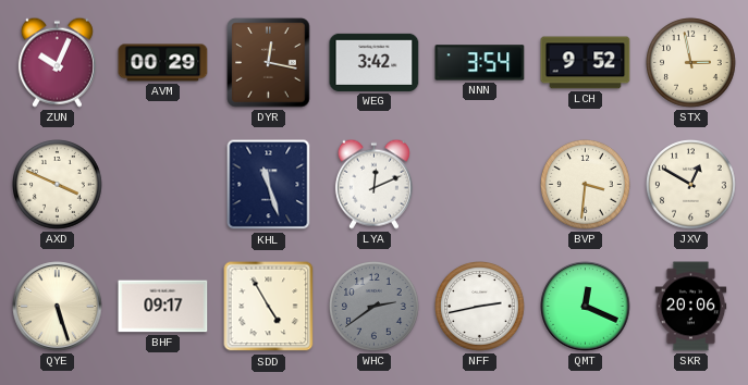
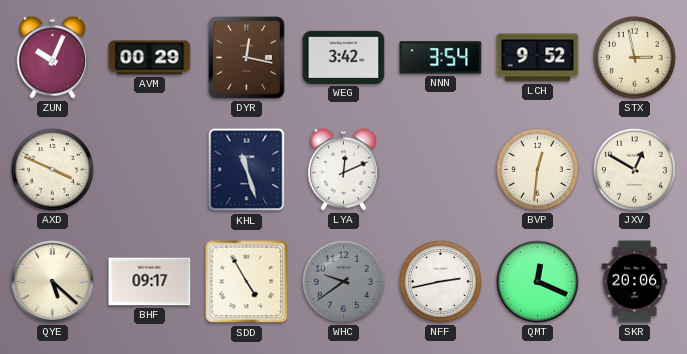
BVP: 3:31 -> 12:31
QYE: 5:27 -> 5:22
WHC: 2:39 -> 9:39
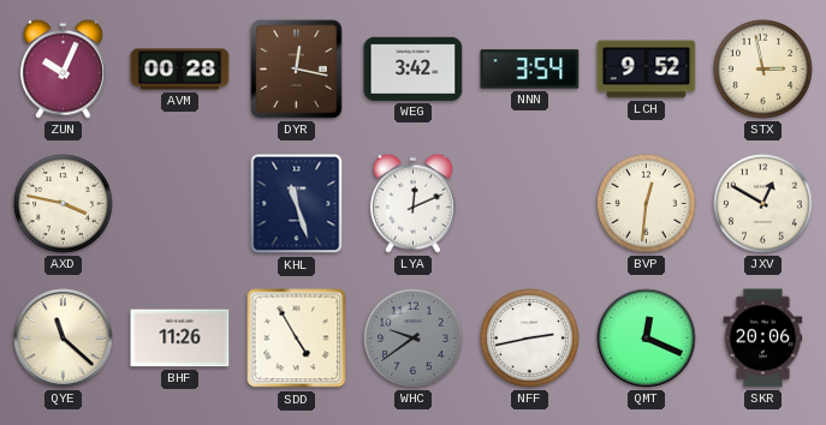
AVM: 00:29 -> 00:28
AXD: 3:49 -> 3:47
QYE: 5:22 -> 11:22
BHF: 09:17 -> 11:26
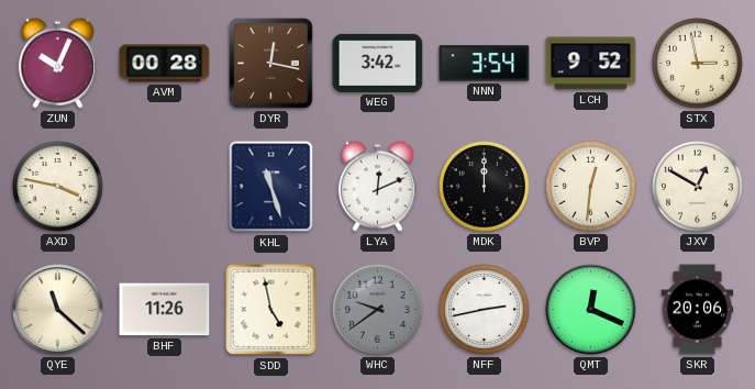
MDK: none -> 12:00
SDD: 4:55 -> 4:58
